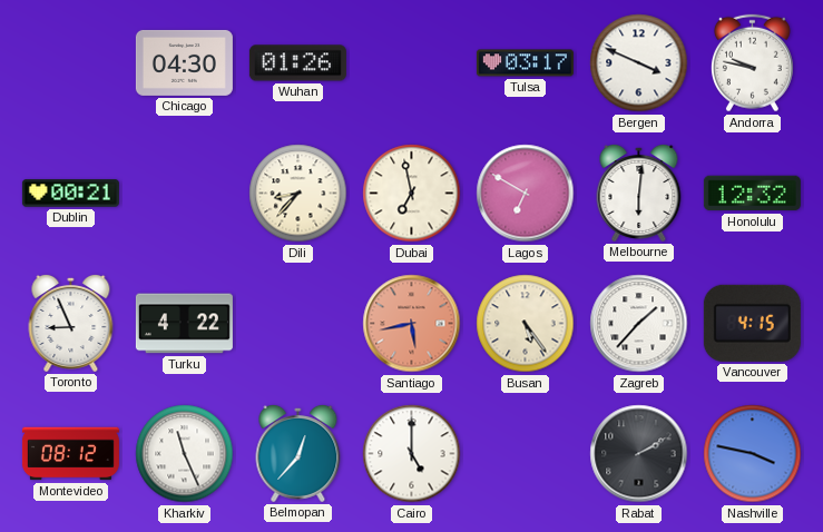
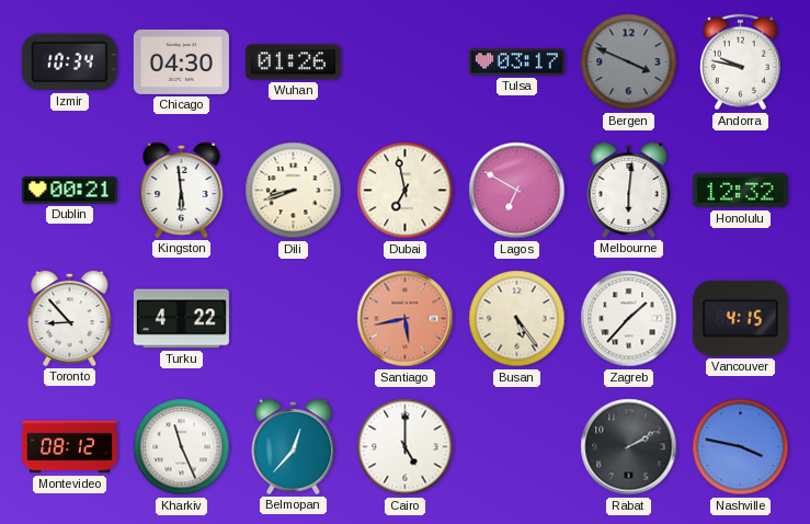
Izmir: none -> 10:34
Bergen dial: white -> grey
Kingston: none -> 5:59
Dili: 8:37 -> 8:42
Toronto: 8:56 -> 8:53
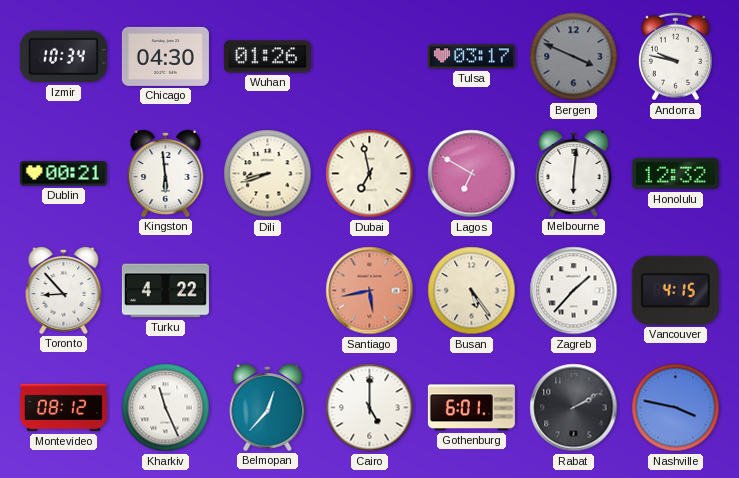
Gothenburg: none -> 6:01
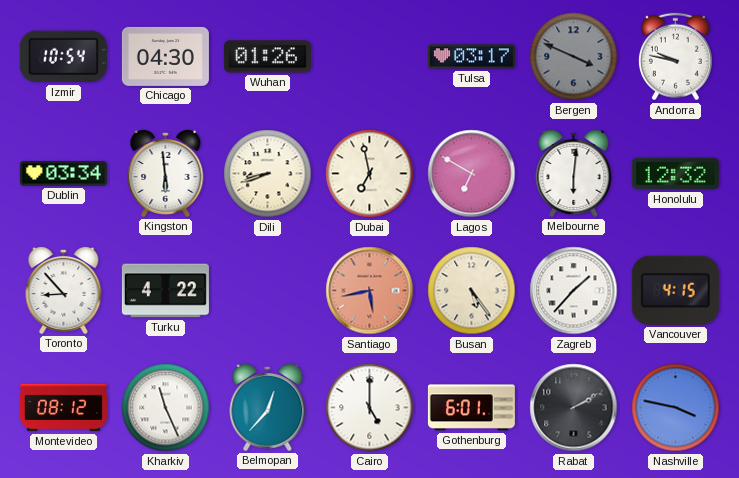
Izmir: 10:34 -> 10:54
Dublin: 00:21 -> 03:34
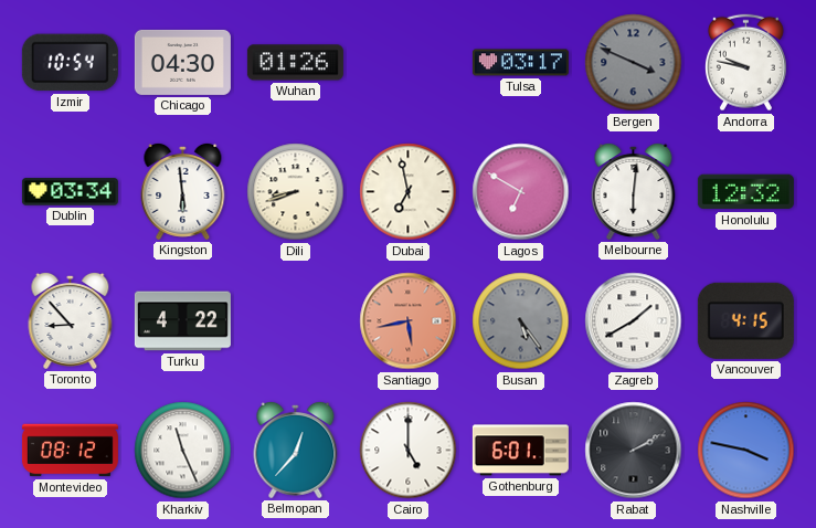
Busan dial: cream -> grey
Zagreb: 1:37 -> 1:40
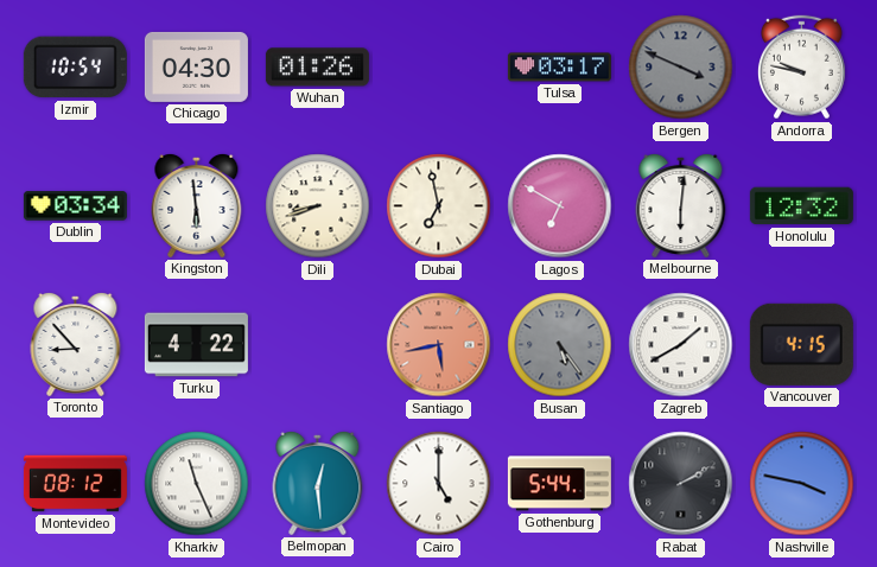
Belmopan: 12:37 -> 12:29
Gothenburg: 6:01 -> 5:44
